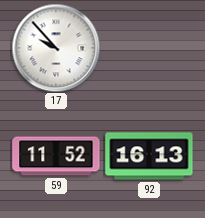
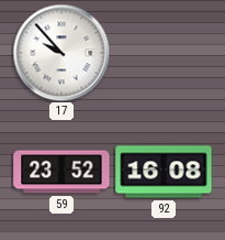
59: 11:52 -> 23:52
92: 16:13 -> 16:08
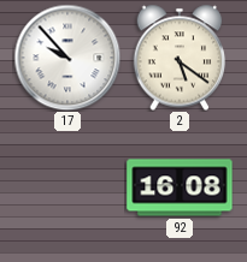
2: none -> 5:21
59: 23:52 -> none
